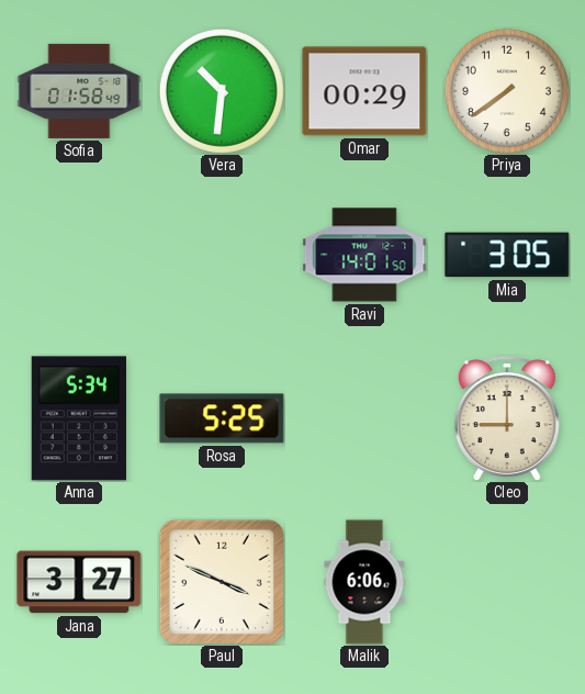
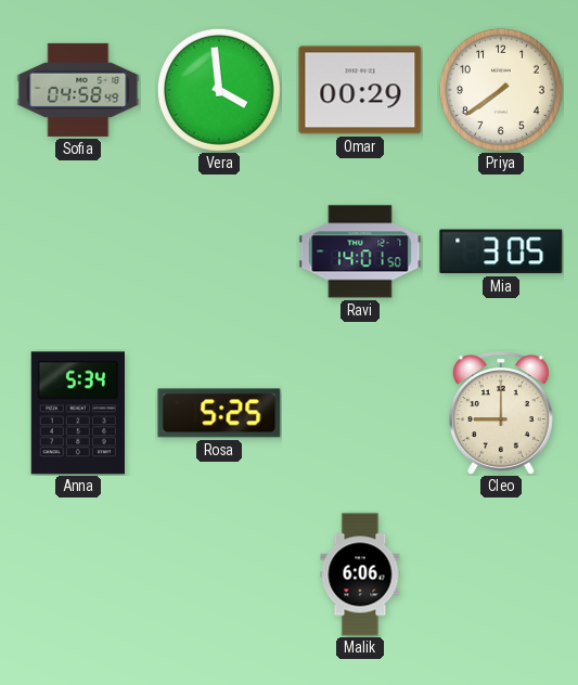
Sofia: 01:58 -> 04:58
Vera: 10:31 -> 3:59
Jana: 3:27 -> none
Paul: 3:49 -> none
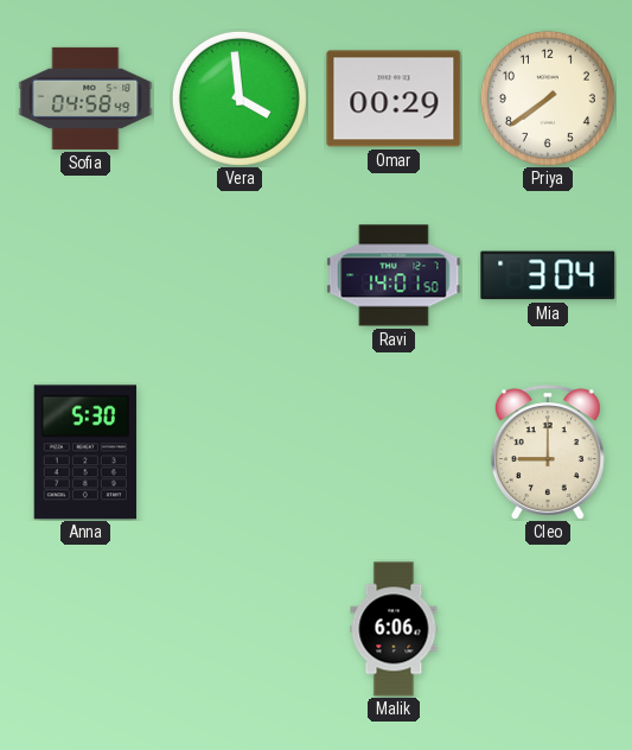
Mia: 3:05 -> 3:04
Anna: 5:34 -> 5:30
Rosa: 5:25 -> none
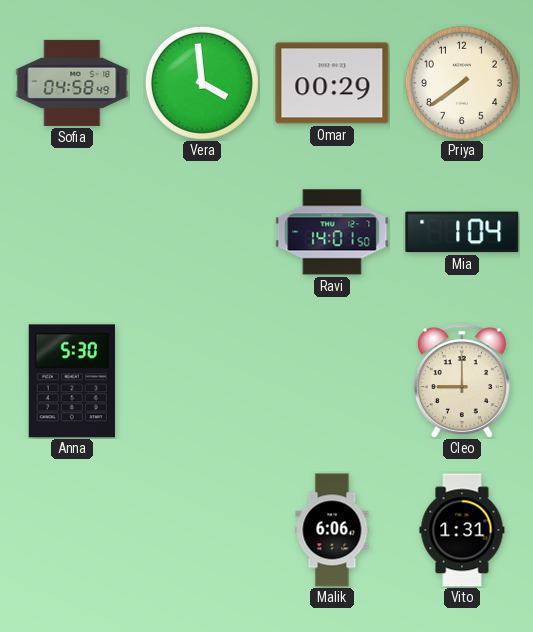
Mia: 3:04 -> 1:04
Vito: none -> 1:31
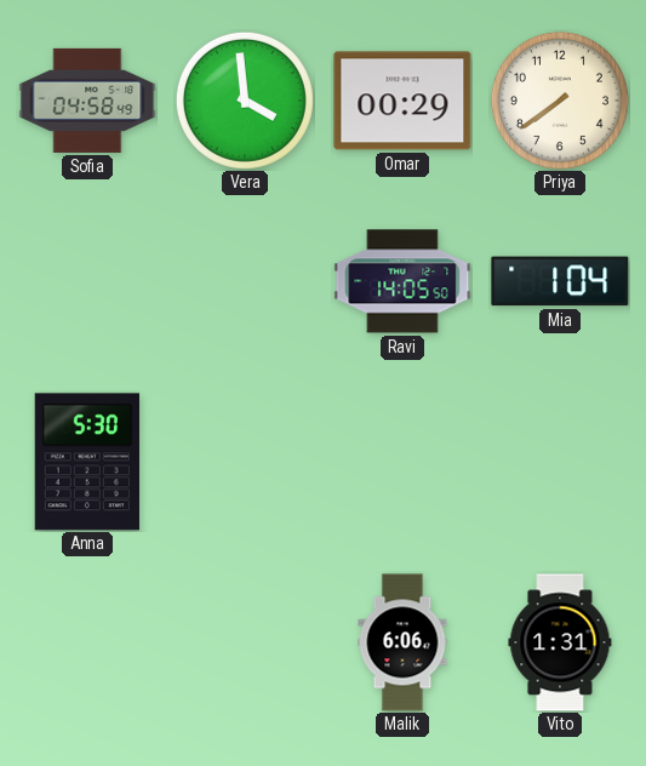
Ravi: 14:01 -> 14:05
Cleo: 9:00 -> none
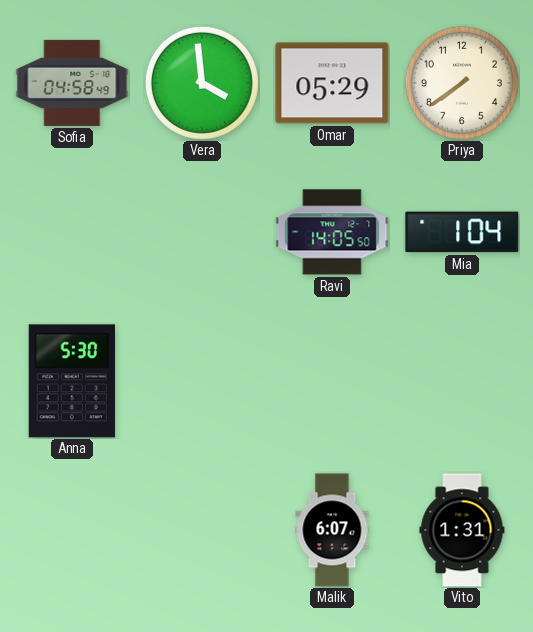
Omar: 00:29 -> 05:29
Malik: 6:06 -> 6:07
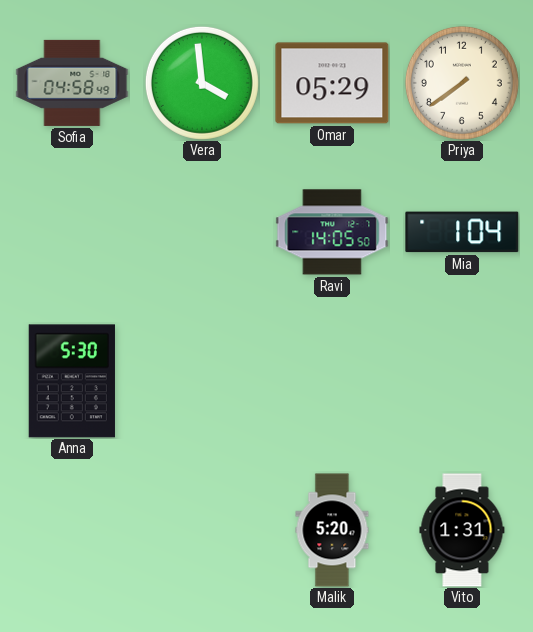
Malik: 6:07 -> 5:20
